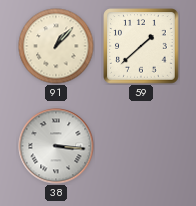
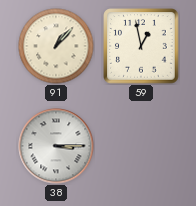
59: 1:38 -> 12:58
38: 3:16 -> 3:15
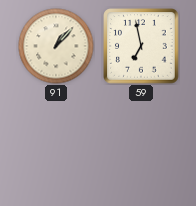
59: 12:58 -> 6:58
38: 3:15 -> none
